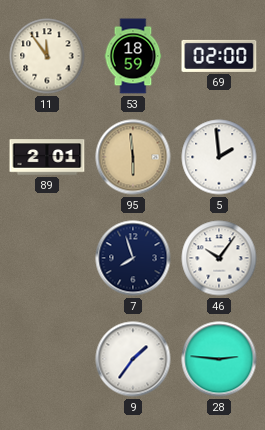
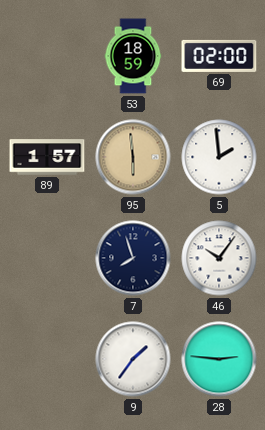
11: 11:54 -> none
89: 2:01 -> 1:57
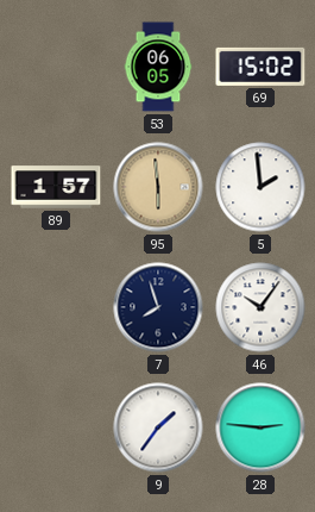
53: 18:59 -> 06:05
69: 02:00 -> 15:02
